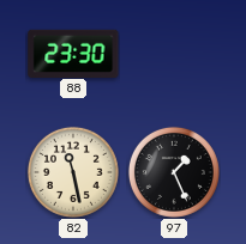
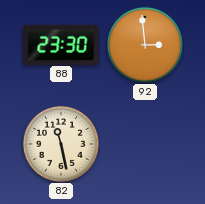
92: none -> 2:59
97: 1:26 -> none
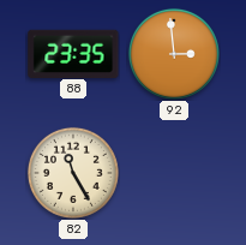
88: 23:30 -> 23:35
82: 11:28 -> 11:25
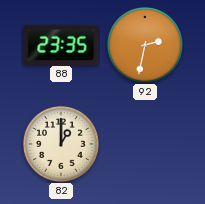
92: 2:59 -> 2:32
82: 11:25 -> 1:00
